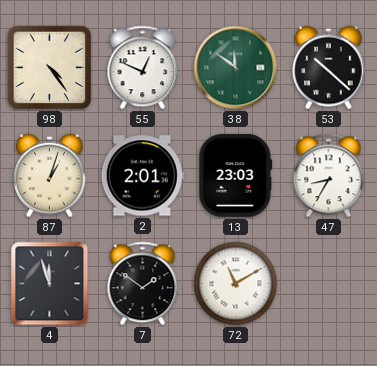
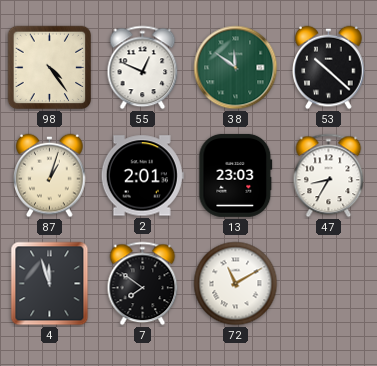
7: 1:51 -> 7:51
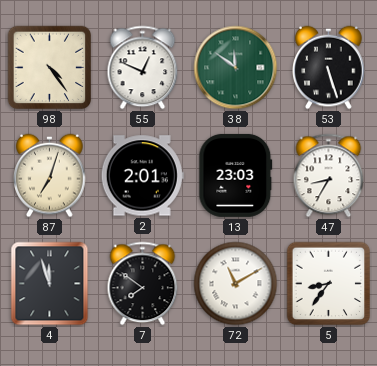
53: 10:22 -> 5:27
87: 1:03 -> 7:03
5: none -> 8:36
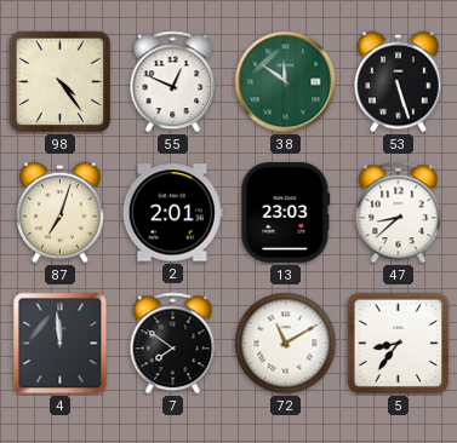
47: 8:35 -> 8:38
4: 11:57 -> 11:59
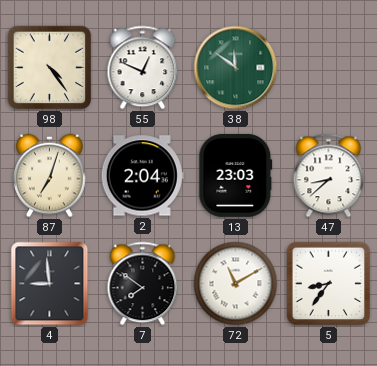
53: 5:27 -> none
2: 2:01 -> 2:04
4: 11:59 -> 8:59
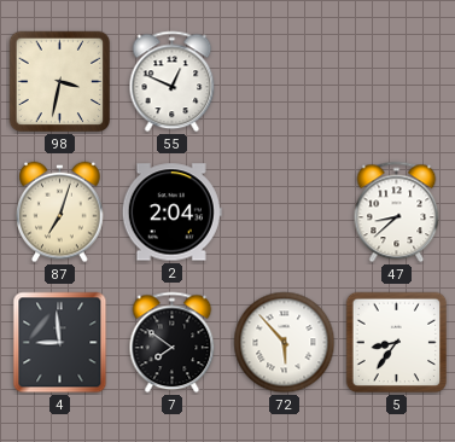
98: 4:24 -> 3:32
38: 11:51 -> none
13: 23:03 -> none
72: 11:10 -> 5:53
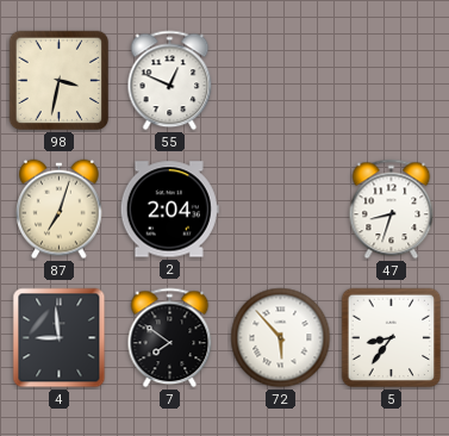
47: 8:38 -> 8:33
